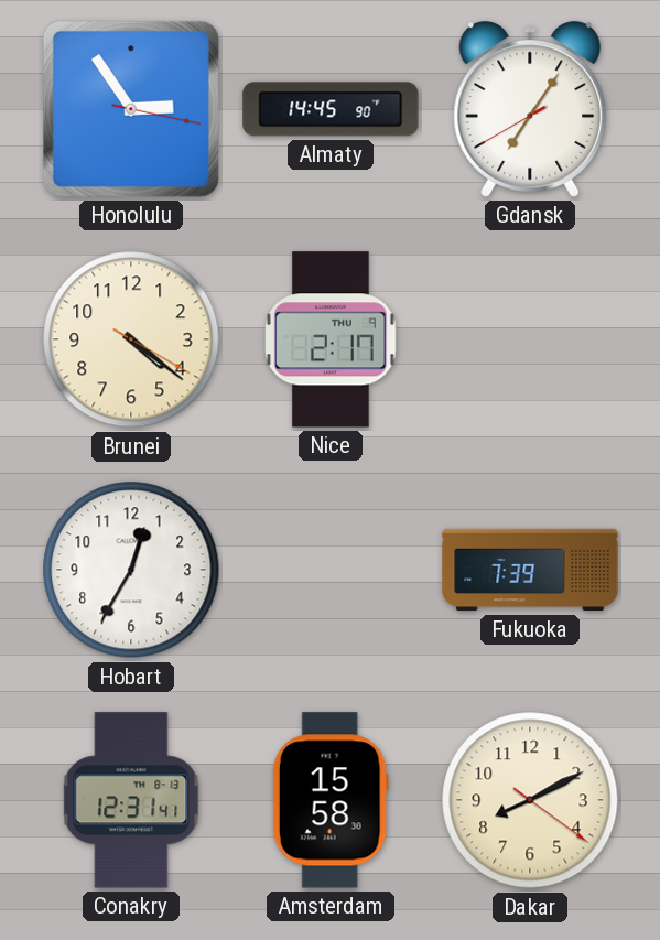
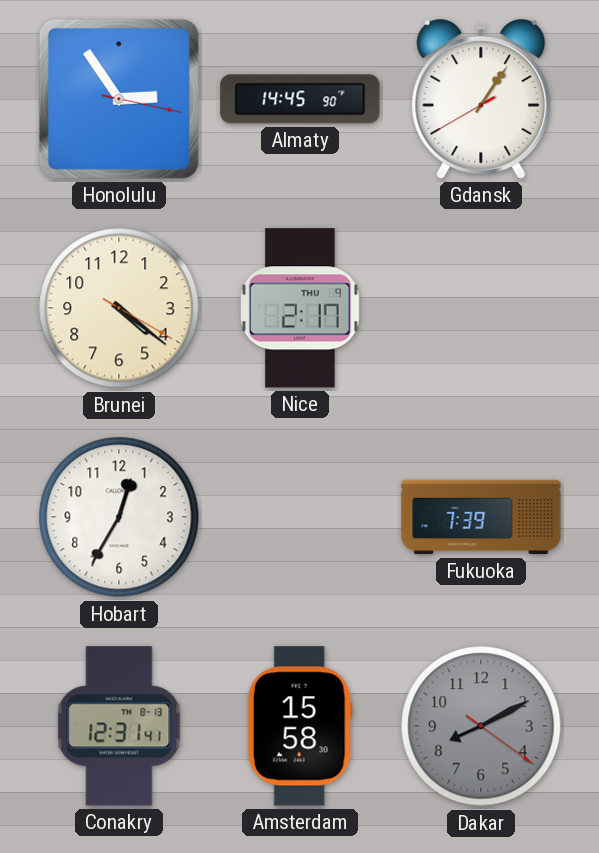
Gdansk: 7:05 -> 1:05
Dakar dial: cream -> grey
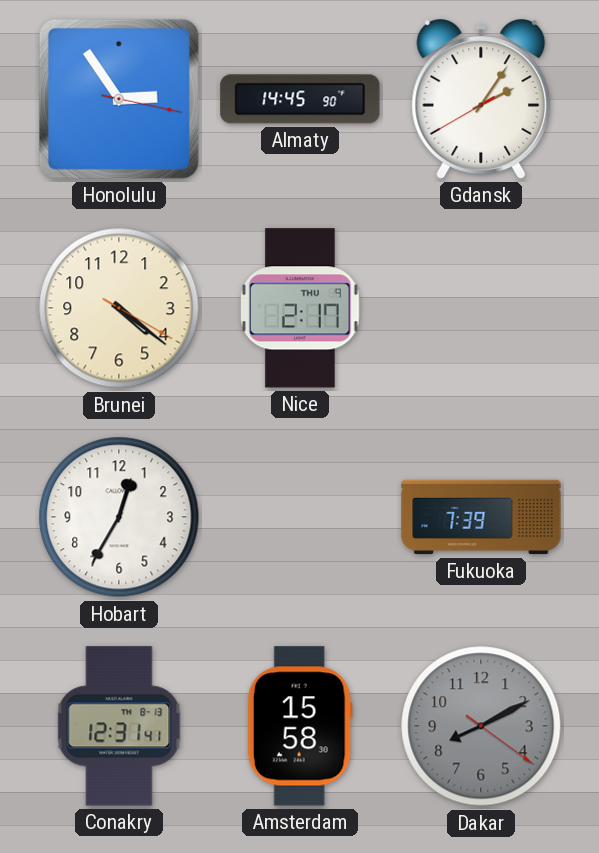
Gdansk: 1:05 -> 2:05
